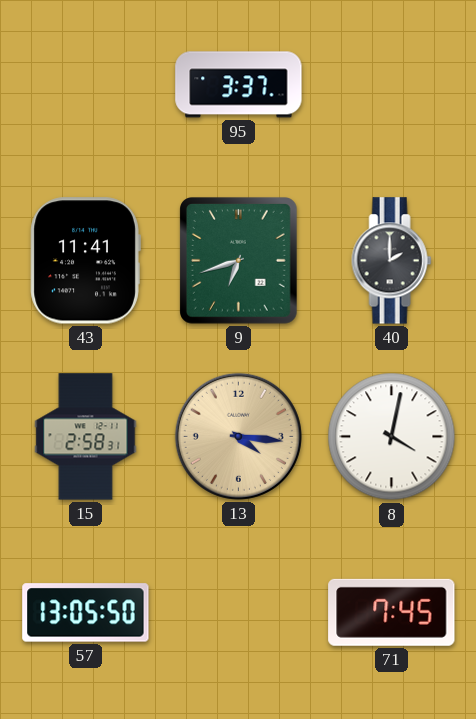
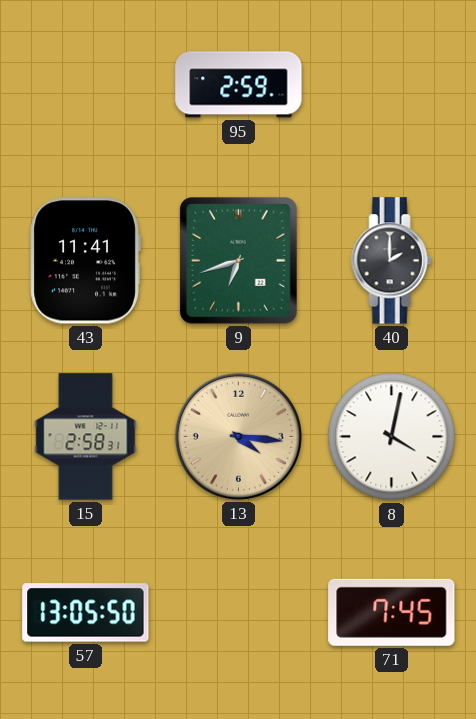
95: 3:37 -> 2:59
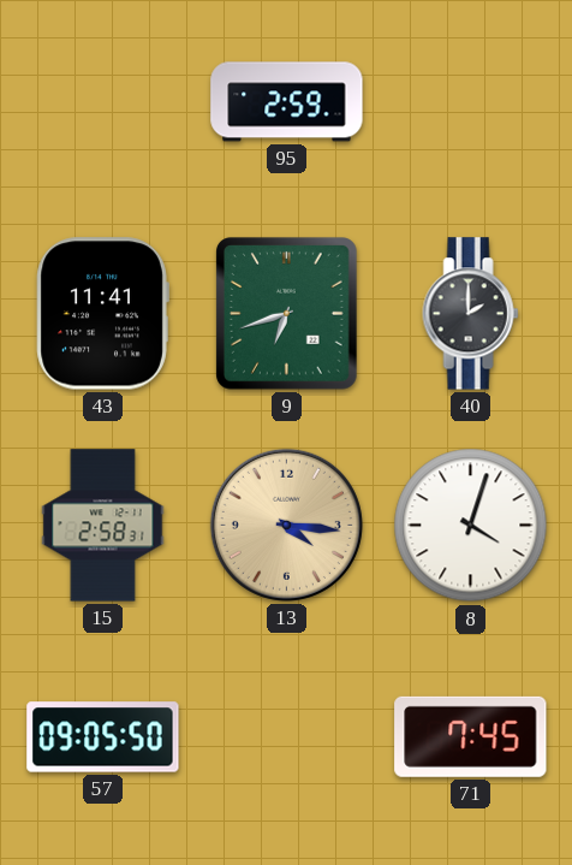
8: 4:02 -> 4:03
57: 13:05 -> 09:05
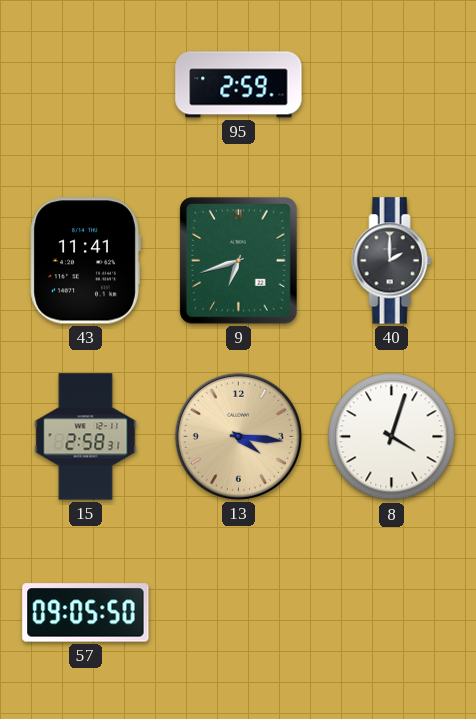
71: 7:45 -> none
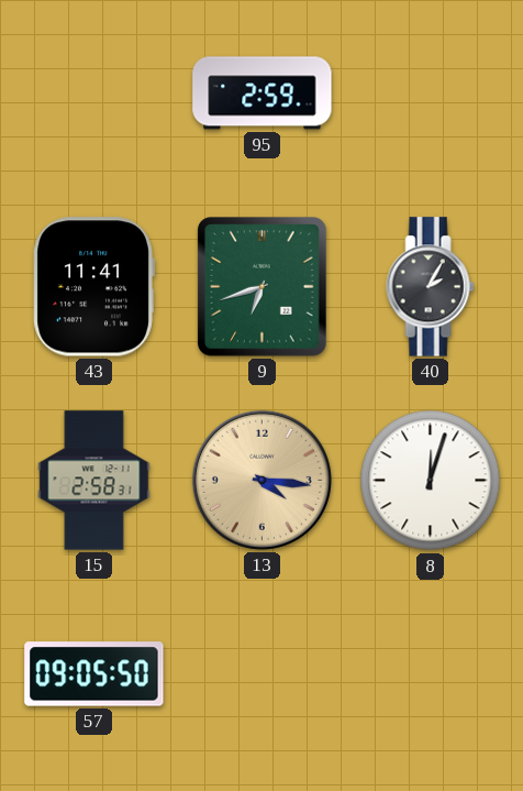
40: 2:00 -> 2:05
8: 4:03 -> 12:03
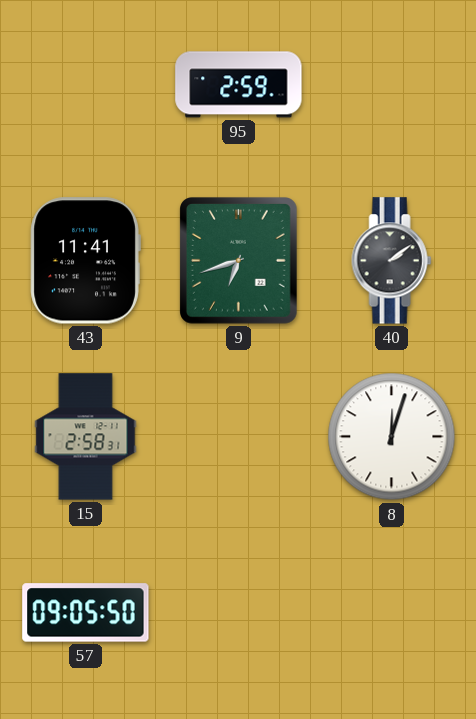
40: 2:05 -> 2:09
13: 4:16 -> none
